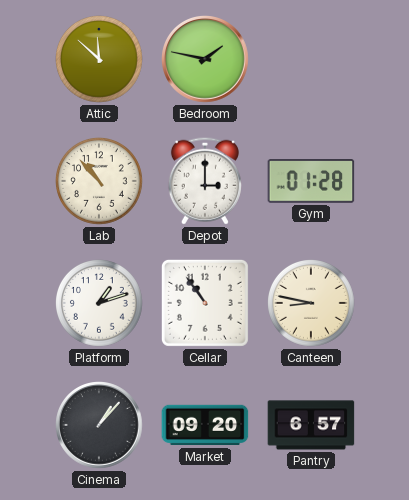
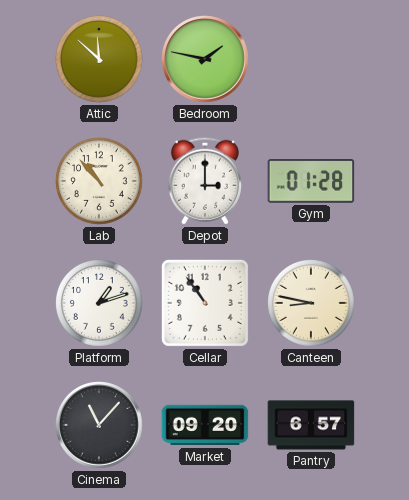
Cinema: 1:07 -> 11:07
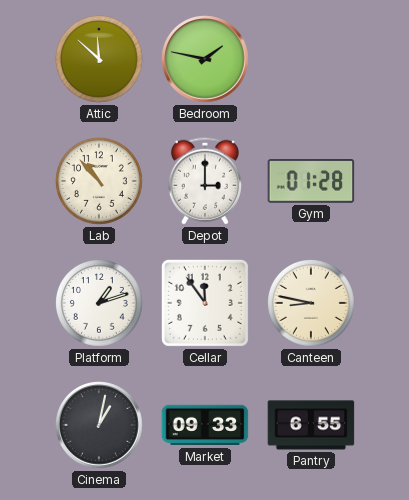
Cellar: 10:54 -> 11:54
Cinema: 11:07 -> 1:02
Market: 09:20 -> 09:33
Pantry: 6:57 -> 6:55
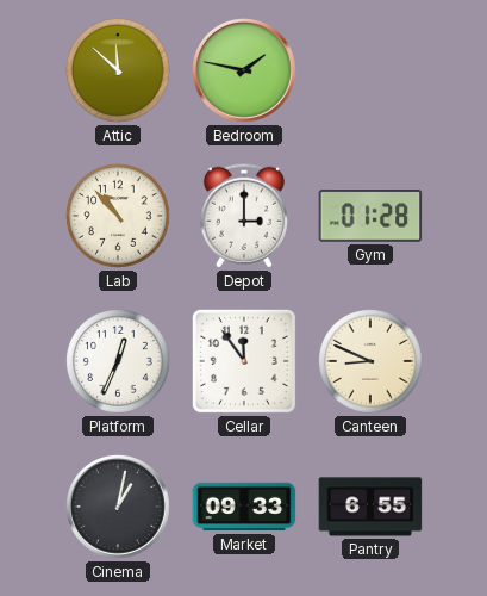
Platform: 1:12 -> 12:34
Canteen: 8:47 -> 8:49
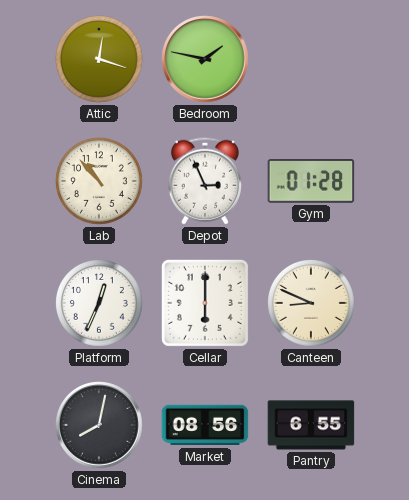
Attic: 11:52 -> 12:18
Depot: 3:00 -> 2:56
Cellar: 11:54 -> 6:00
Cinema: 1:02 -> 8:02
Market: 09:33 -> 08:56
